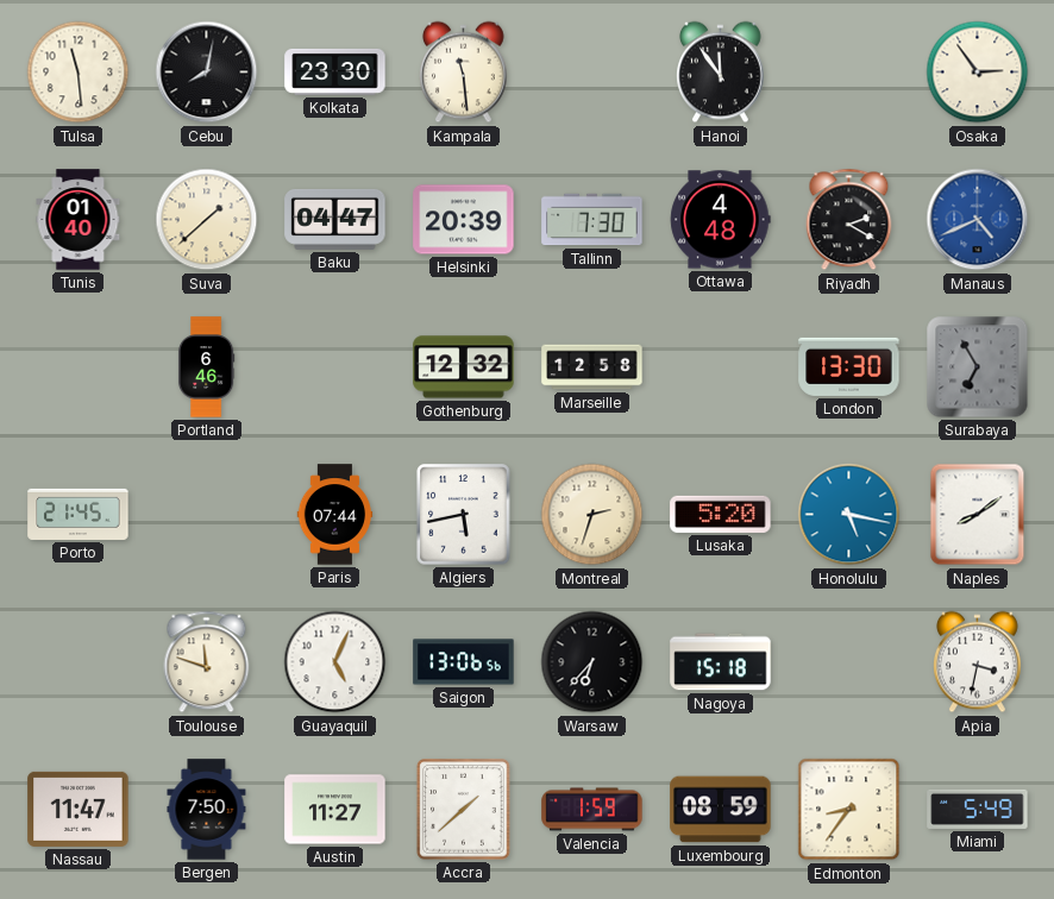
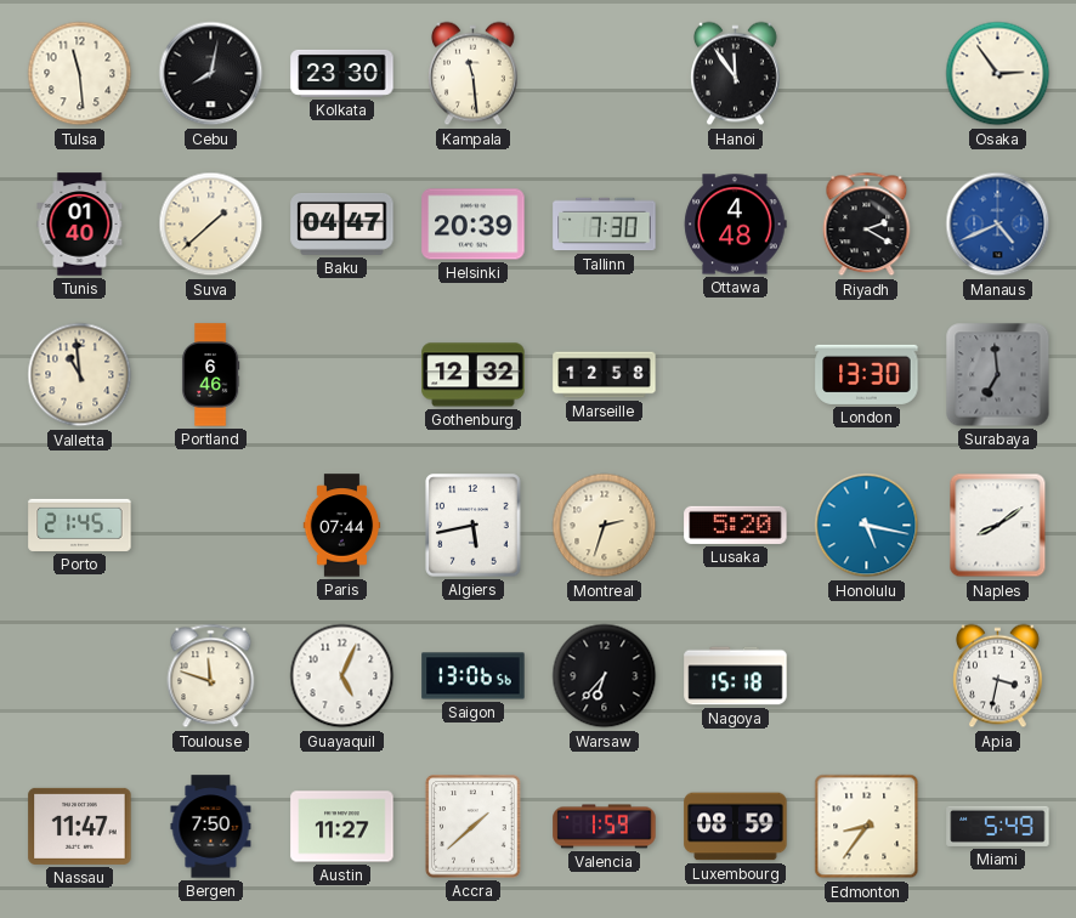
Valletta: none -> 10:59
Surabaya: 6:55 -> 6:59
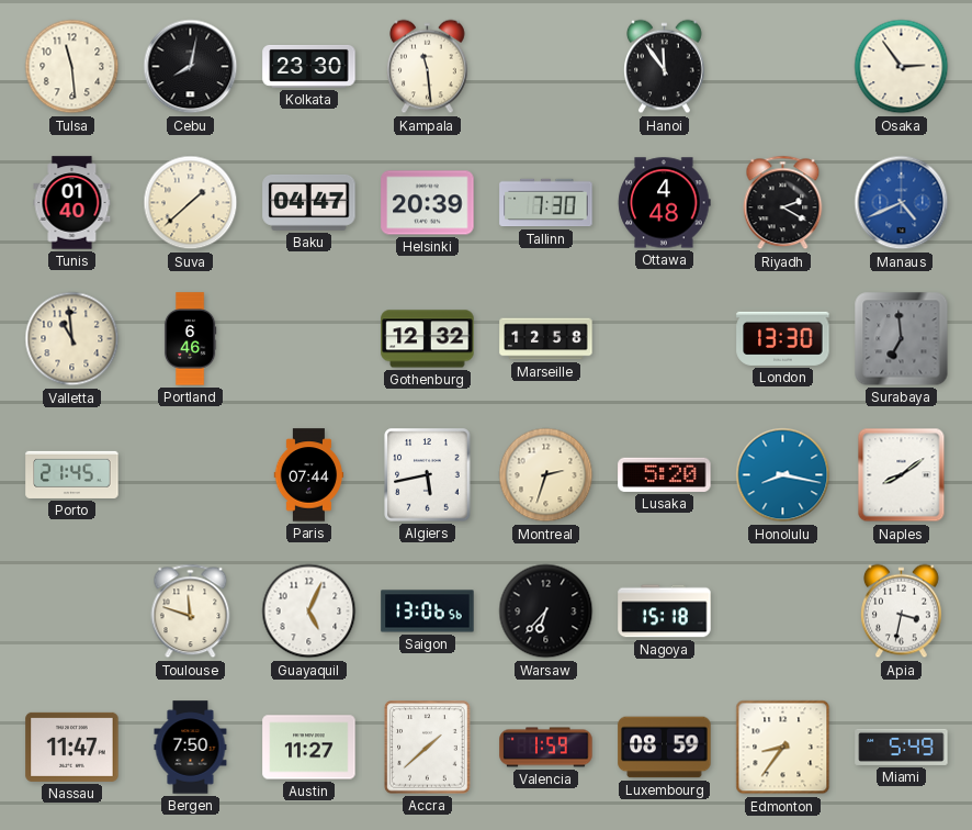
Honolulu: 5:17 -> 8:17
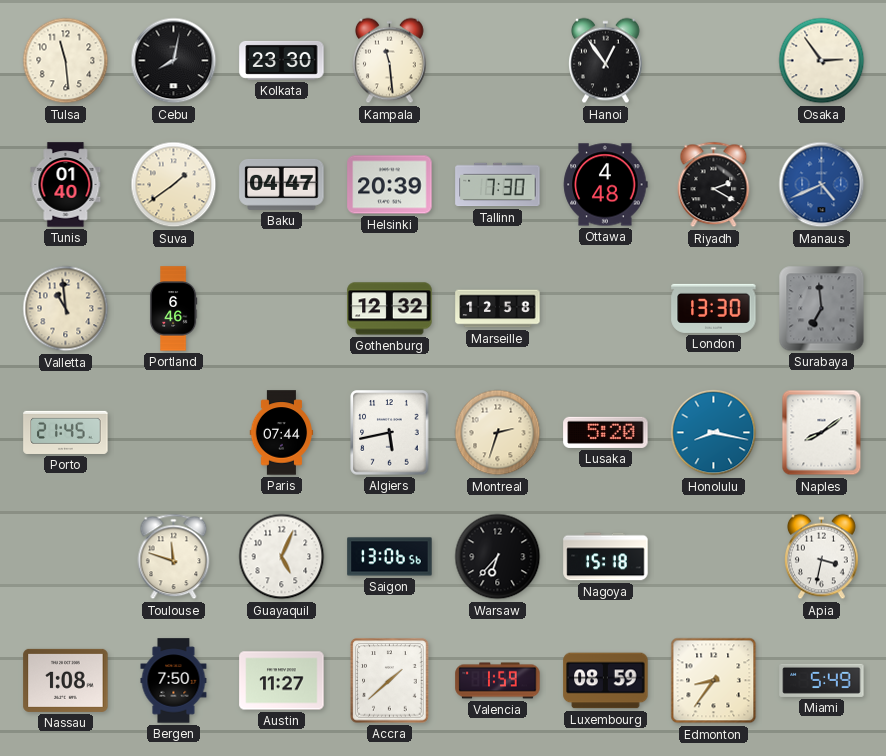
Hanoi: 11:54 -> 12:54
Suva: 1:38 -> 1:39
Nassau: 11:47 -> 1:08
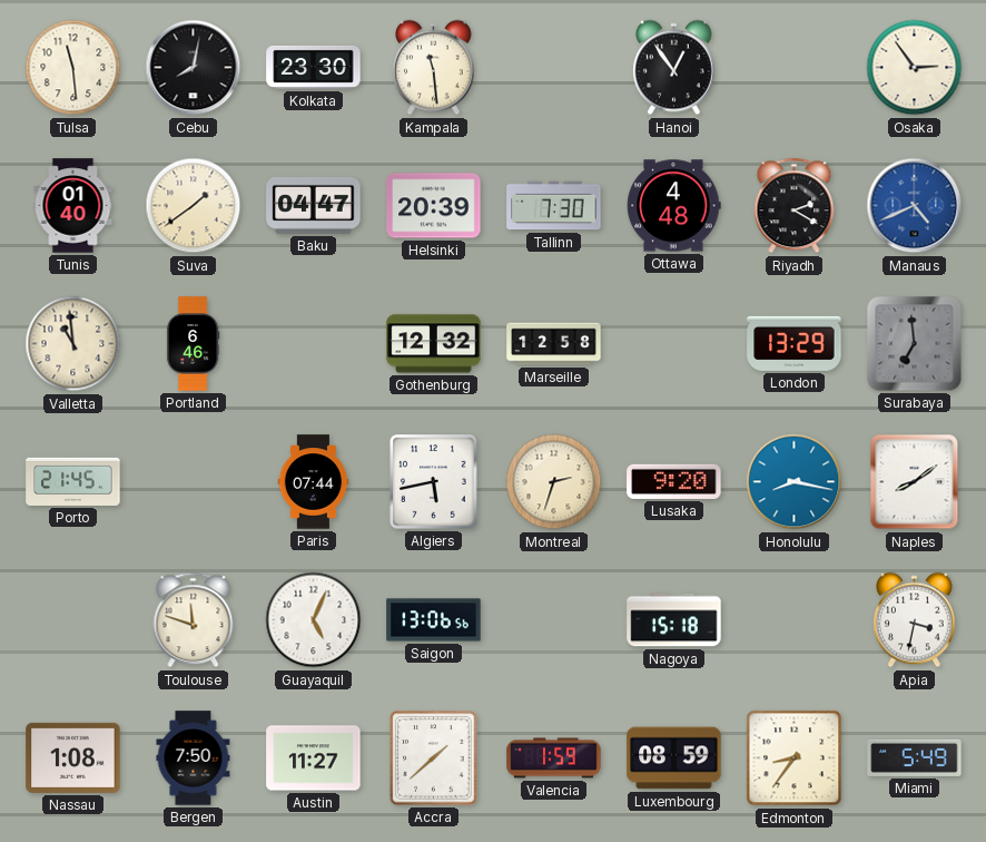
London: 13:30 -> 13:29
Lusaka: 5:20 -> 9:20
Warsaw: 6:37 -> none
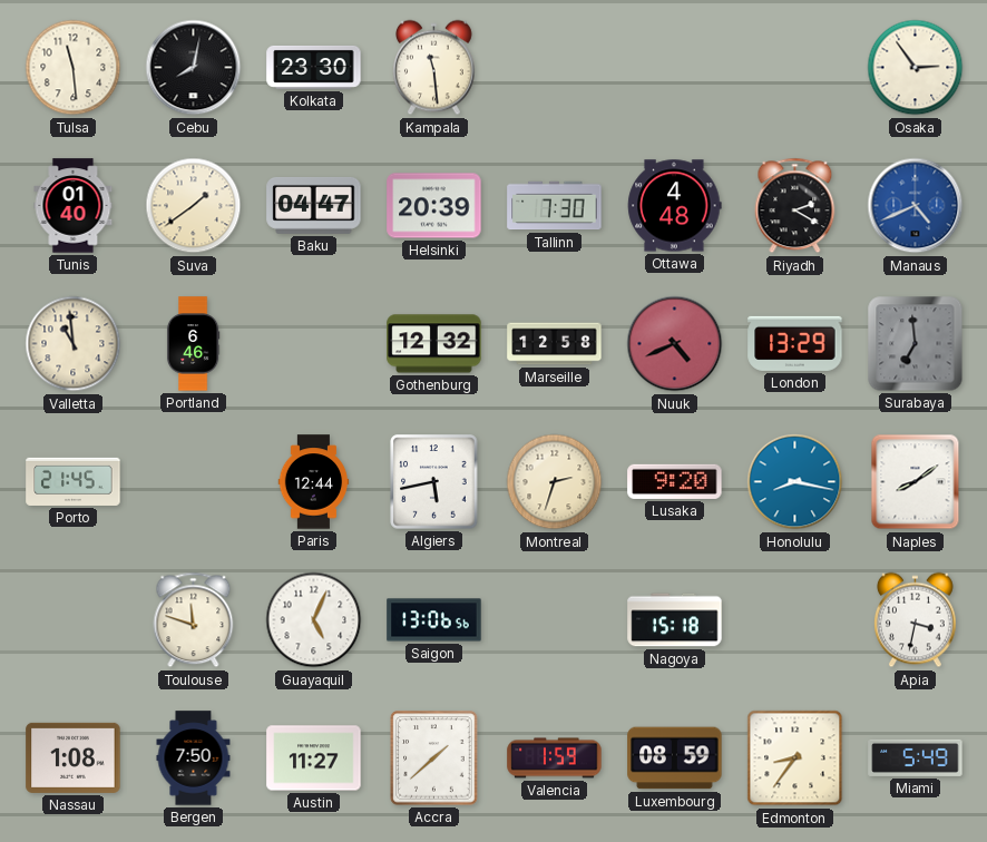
Hanoi: 12:54 -> none
Nuuk: none -> 4:41
Paris: 07:44 -> 12:44
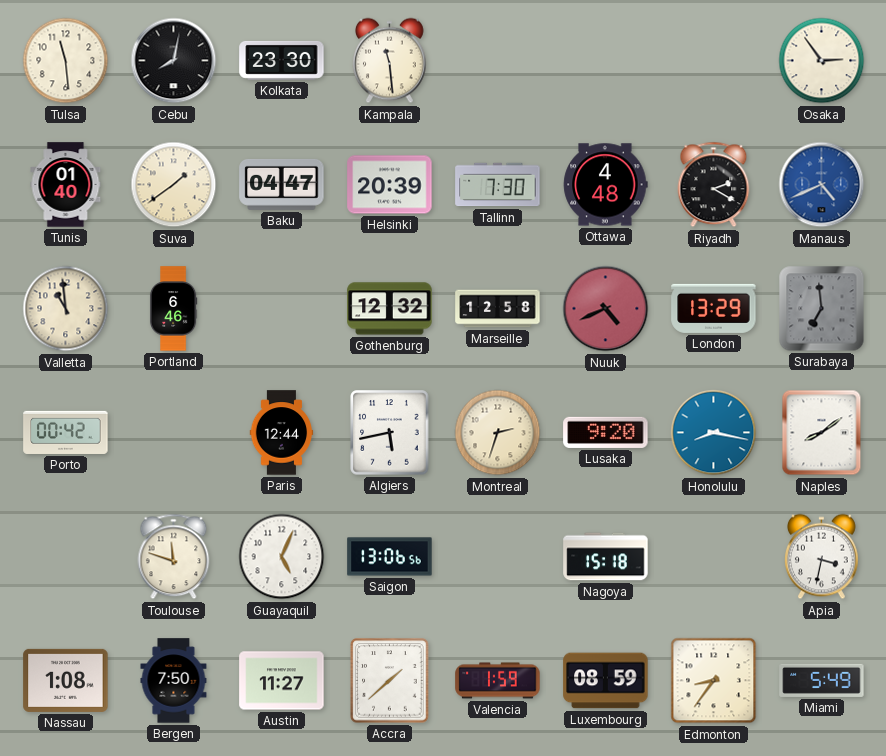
Porto: 21:45 -> 00:42
